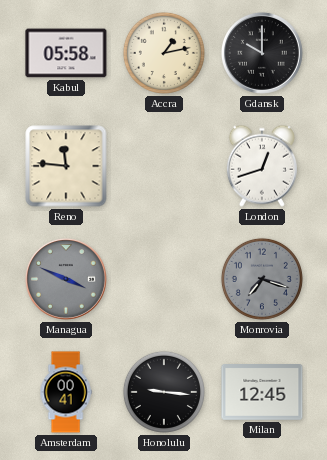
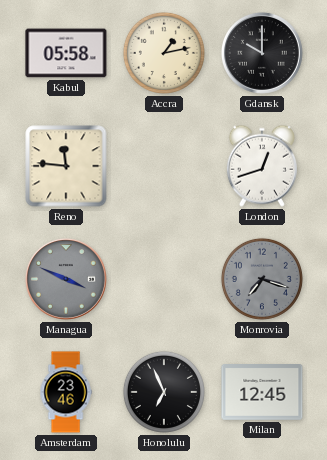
Amsterdam: 00:41 -> 23:46
Honolulu: 9:16 -> 6:56
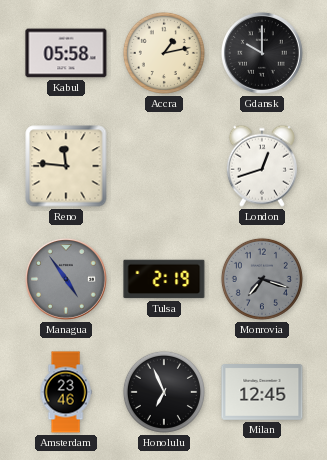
Managua: 3:49 -> 4:54
Tulsa: none -> 2:19
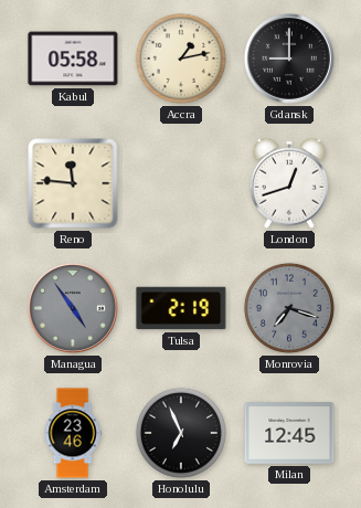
Gdansk: 10:00 -> 9:00
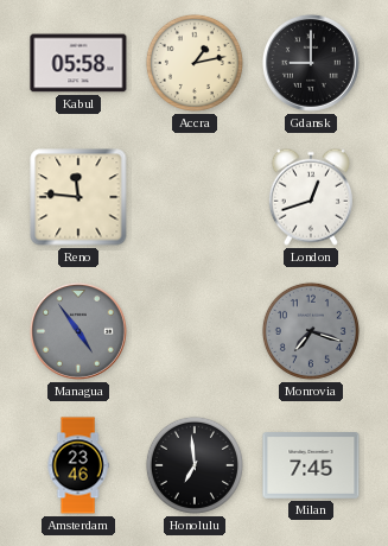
Tulsa: 2:19 -> none
Honolulu: 6:56 -> 6:59
Milan: 12:45 -> 7:45
